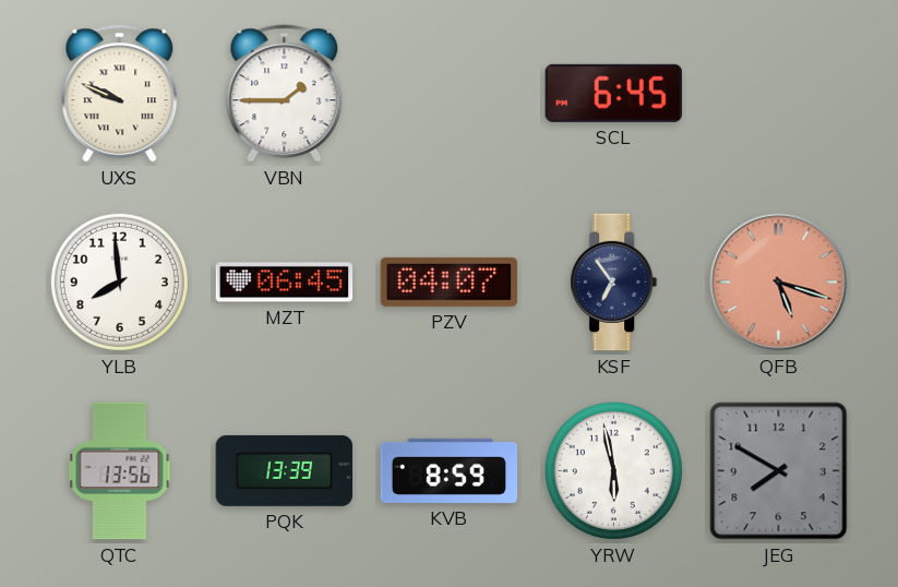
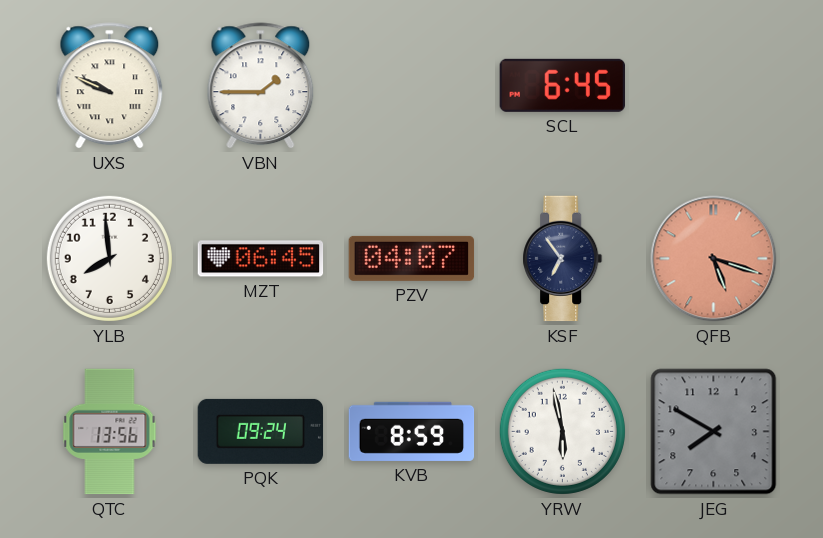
PQK: 13:39 -> 09:24
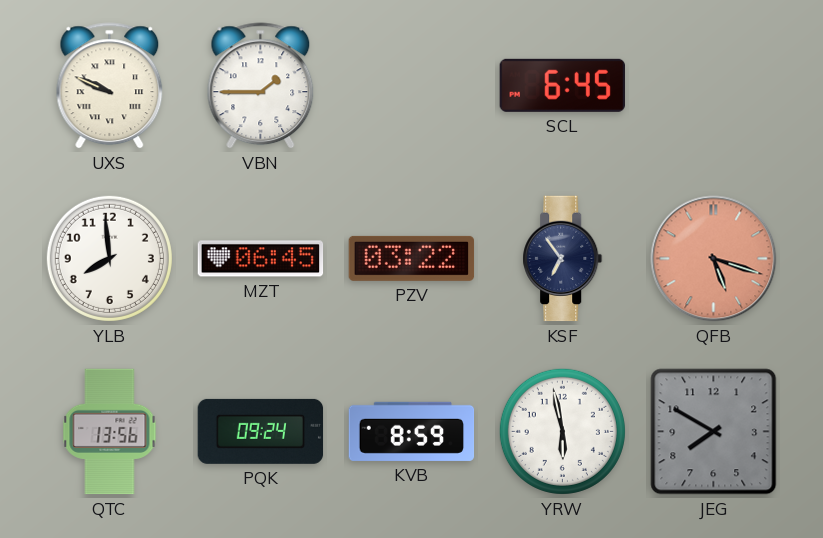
PZV: 04:07 -> 03:22
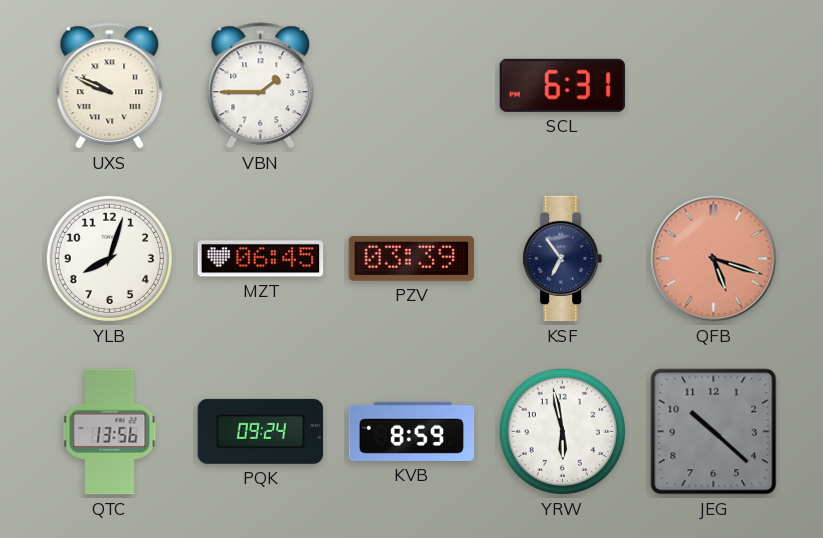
SCL: 6:45 -> 6:31
YLB: 7:59 -> 8:03
PZV: 03:22 -> 03:39
JEG: 7:50 -> 10:22
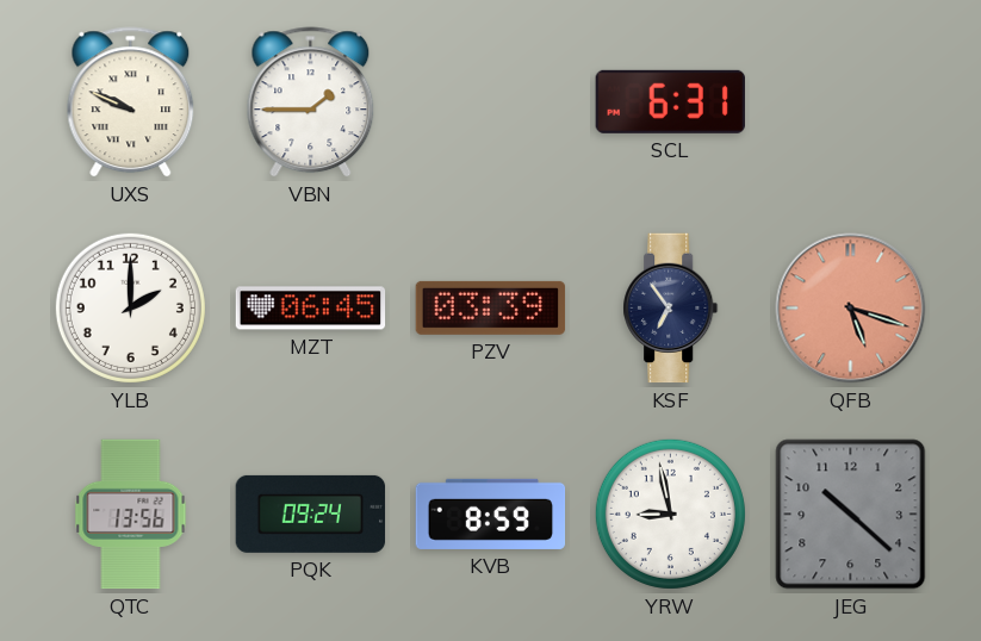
YLB: 8:03 -> 2:00
YRW: 5:58 -> 8:58
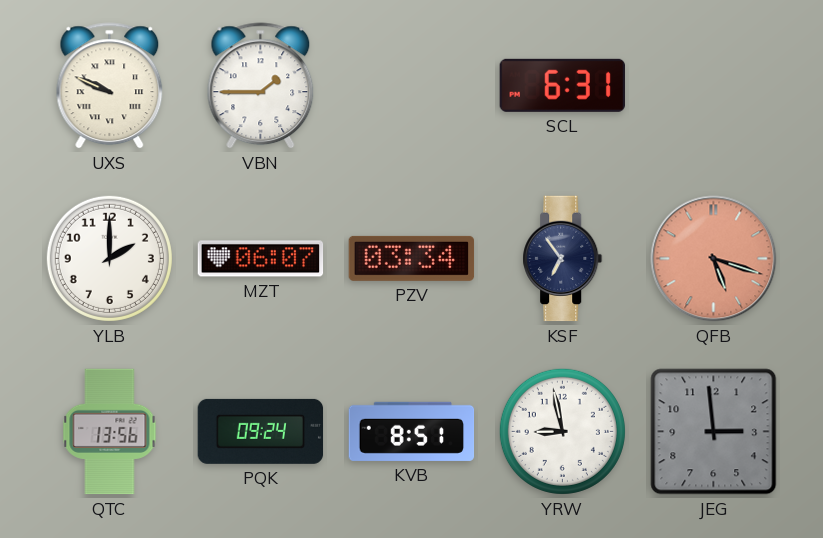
MZT: 06:45 -> 06:07
PZV: 03:39 -> 03:34
KVB: 8:59 -> 8:51
JEG: 10:22 -> 2:59
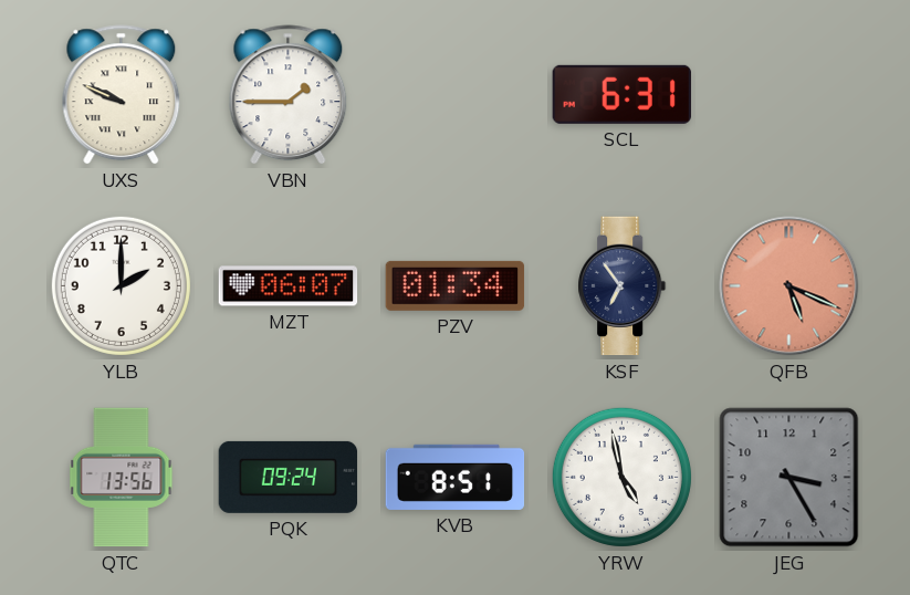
PZV: 03:34 -> 01:34
QFB: 5:18 -> 5:19
YRW: 8:58 -> 4:58
JEG: 2:59 -> 3:25
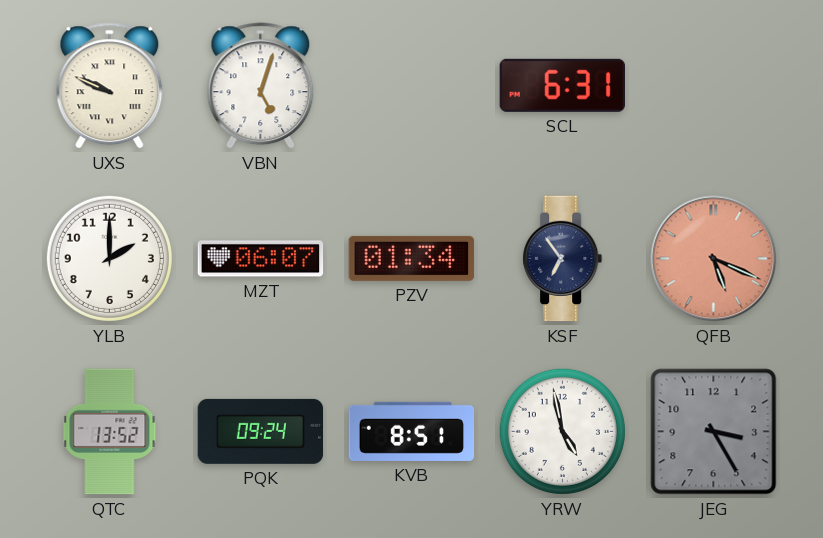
VBN: 1:45 -> 5:03
QTC: 13:56 -> 13:52
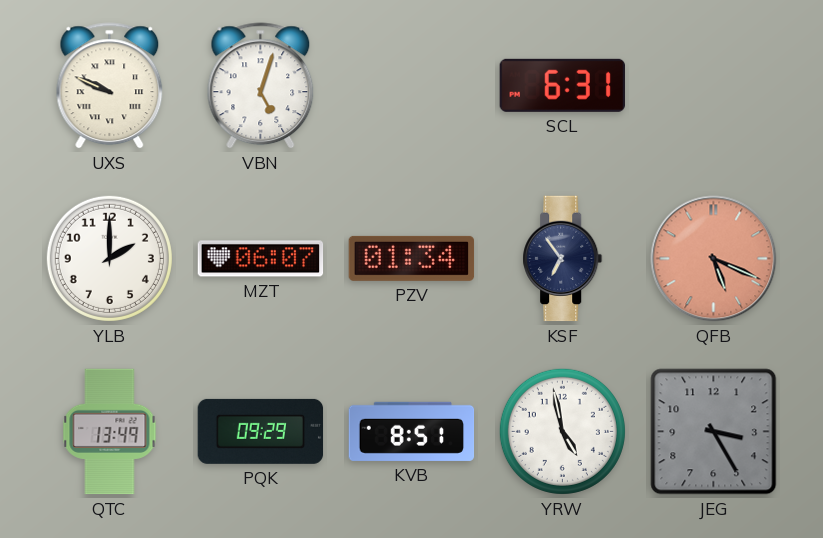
QTC: 13:52 -> 13:49
PQK: 09:24 -> 09:29
